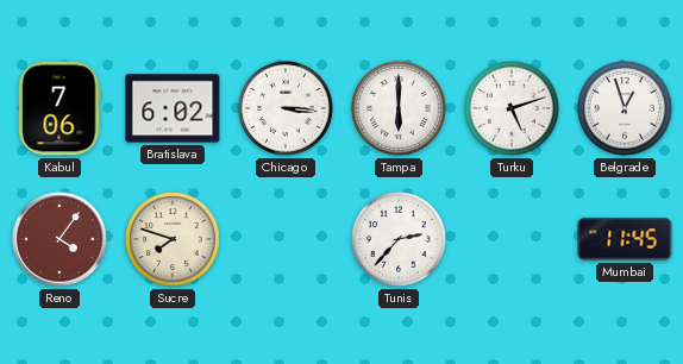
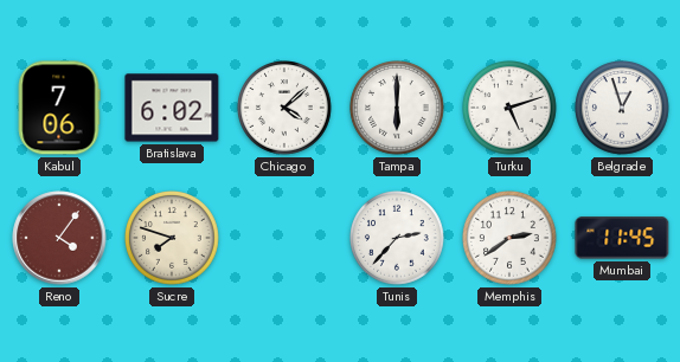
Chicago: 3:16 -> 4:08
Memphis: none -> 2:39
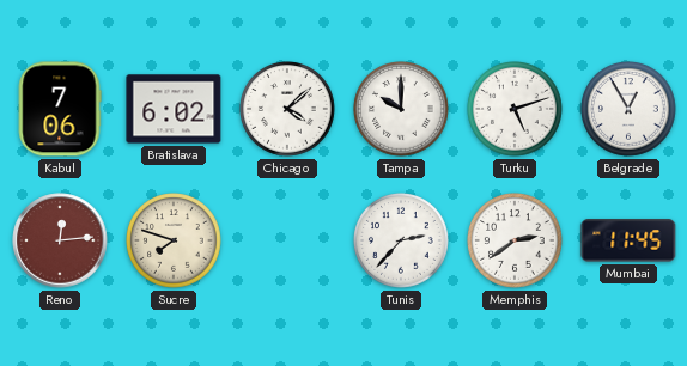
Tampa: 6:00 -> 10:00
Belgrade: 12:57 -> 12:55
Reno: 4:06 -> 12:14
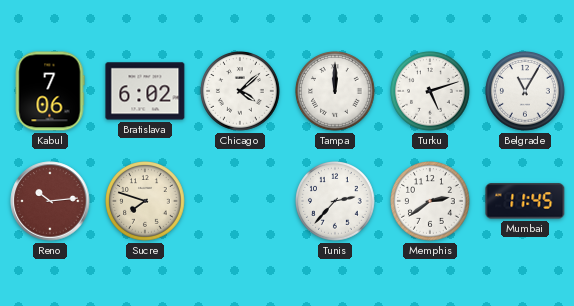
Tampa: 10:00 -> 12:00
Belgrade: 12:55 -> 11:05
Reno: 12:14 -> 10:14
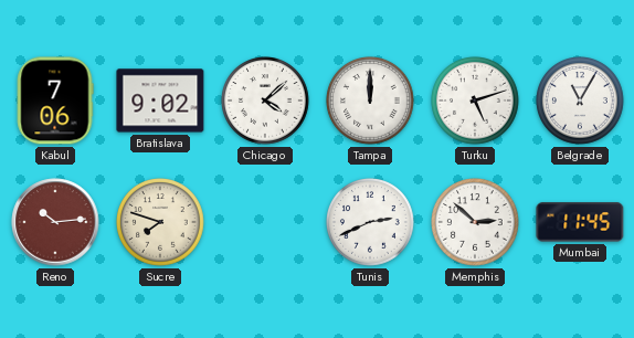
Bratislava: 6:02 -> 9:02
Tunis: 2:37 -> 2:41
Memphis: 2:39 -> 2:52
